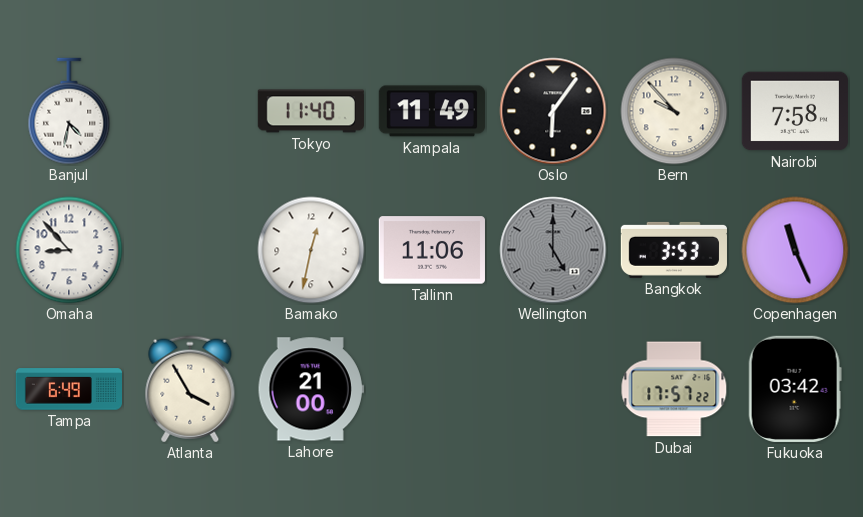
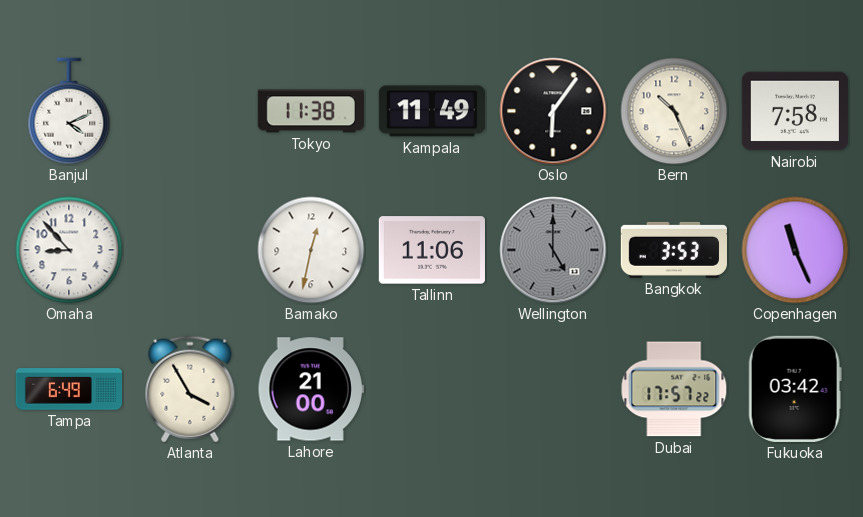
Banjul: 4:32 -> 4:11
Tokyo: 11:40 -> 11:38
Bern: 9:53 -> 10:26
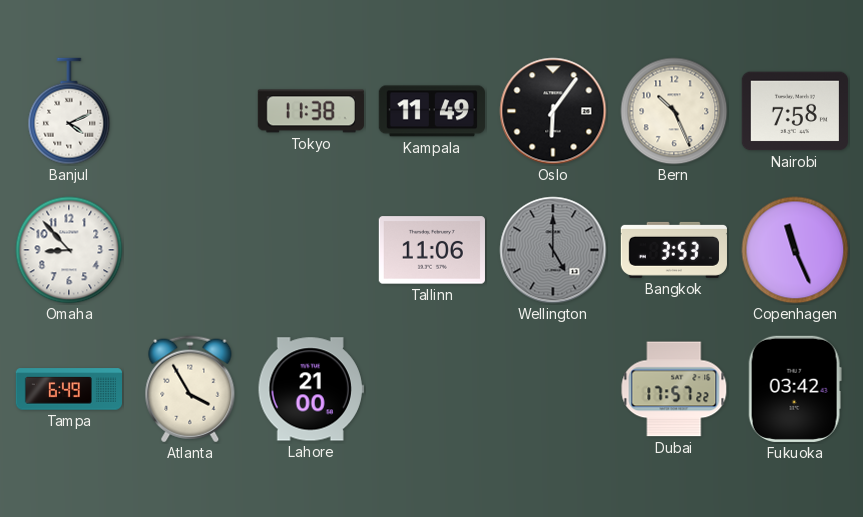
Bamako: 12:32 -> none
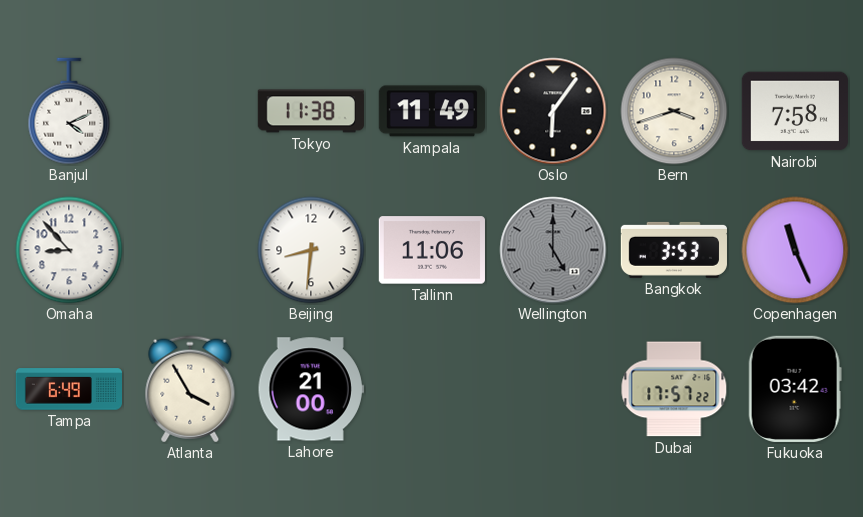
Bern: 10:26 -> 3:42
Beijing: none -> 8:31
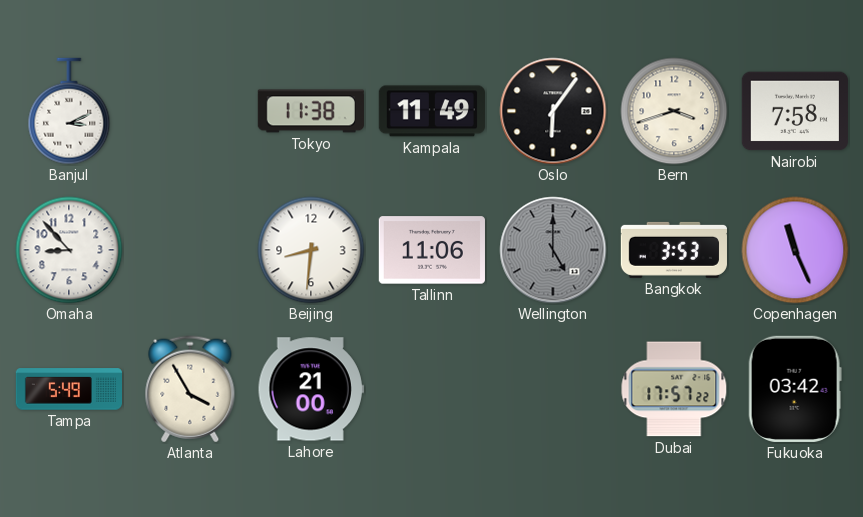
Banjul: 4:11 -> 3:11
Tampa: 6:49 -> 5:49
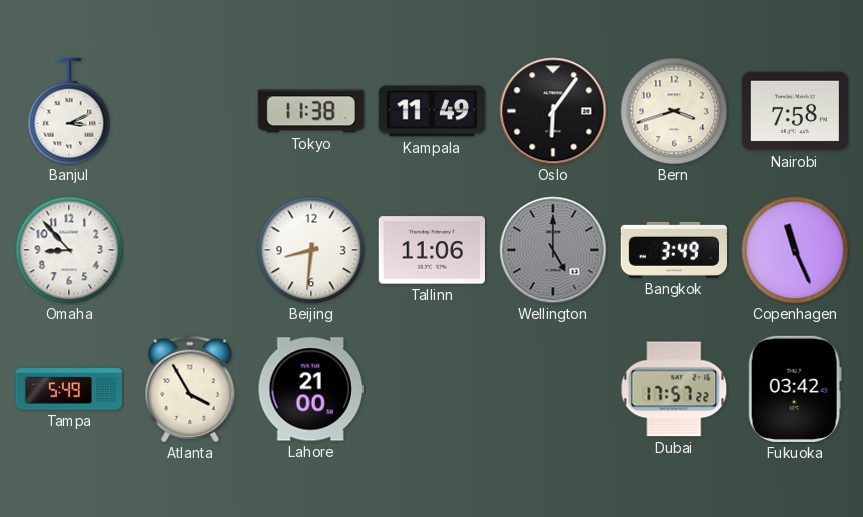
Bangkok: 3:53 -> 3:49
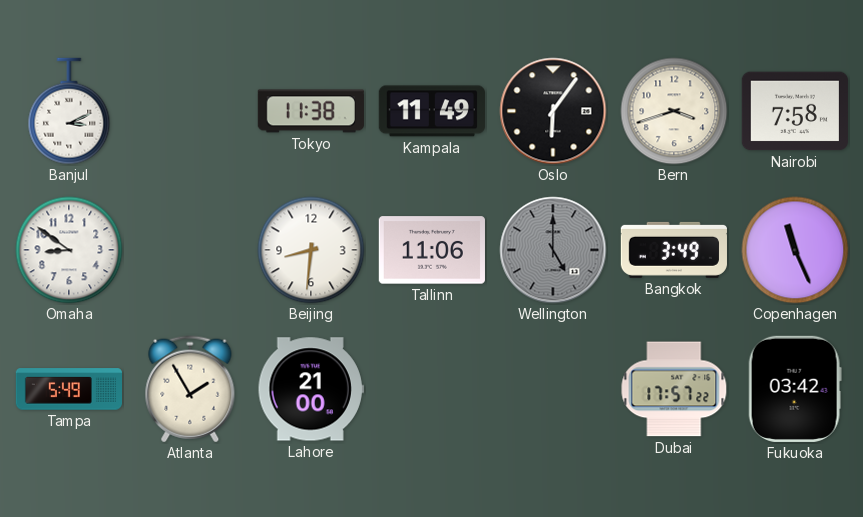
Omaha: 8:53 -> 8:51
Atlanta: 3:55 -> 1:55
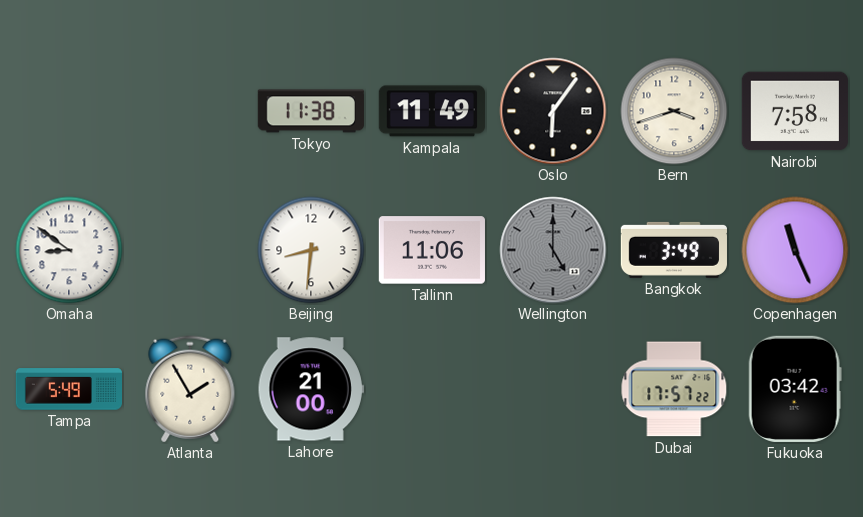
Banjul: 3:11 -> none
